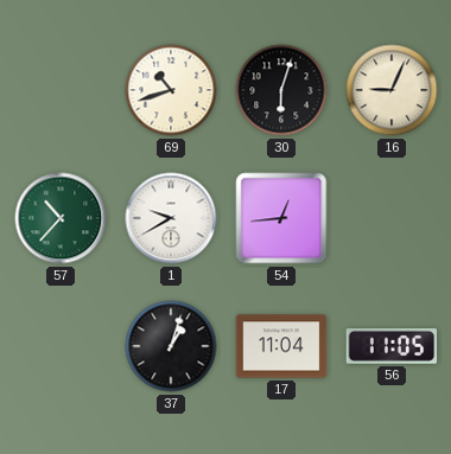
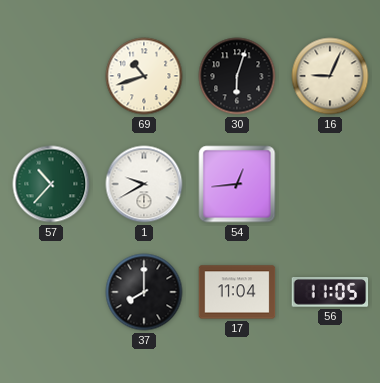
37: 1:03 -> 8:00
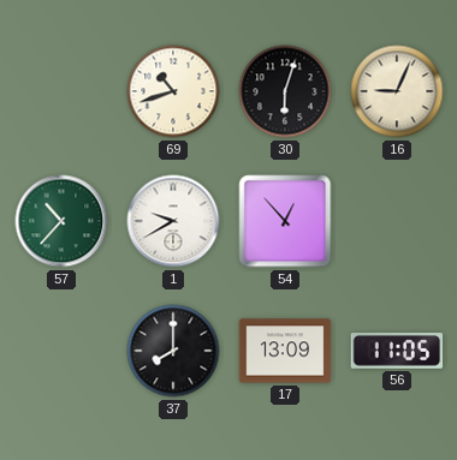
54: 12:44 -> 12:53
17: 11:04 -> 13:09
